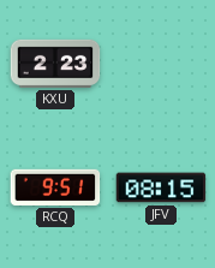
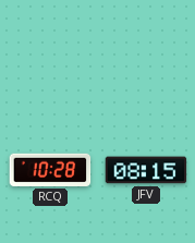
KXU: 2:23 -> none
RCQ: 9:51 -> 10:28
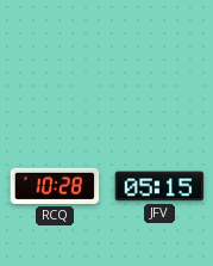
JFV: 08:15 -> 05:15
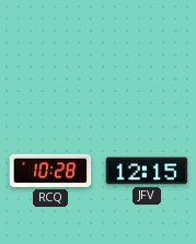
JFV: 05:15 -> 12:15
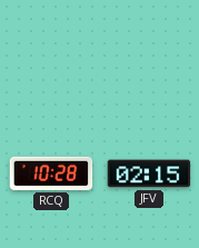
JFV: 12:15 -> 02:15
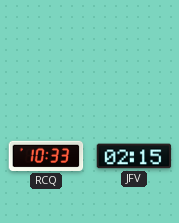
RCQ: 10:28 -> 10:33
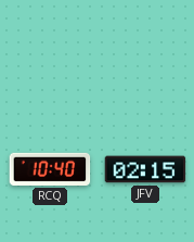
RCQ: 10:33 -> 10:40
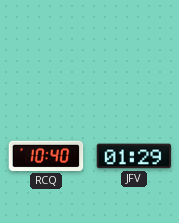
JFV: 02:15 -> 01:29
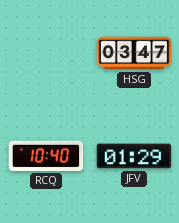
HSG: none -> 03:47
